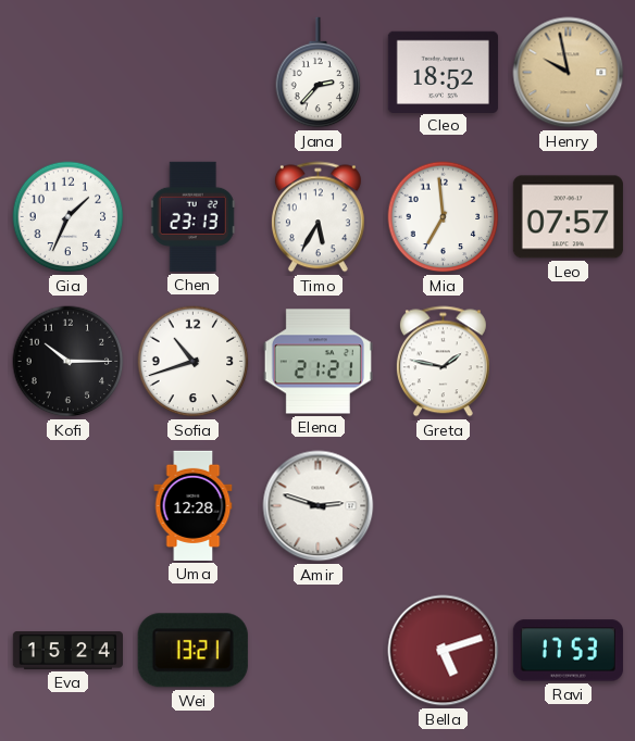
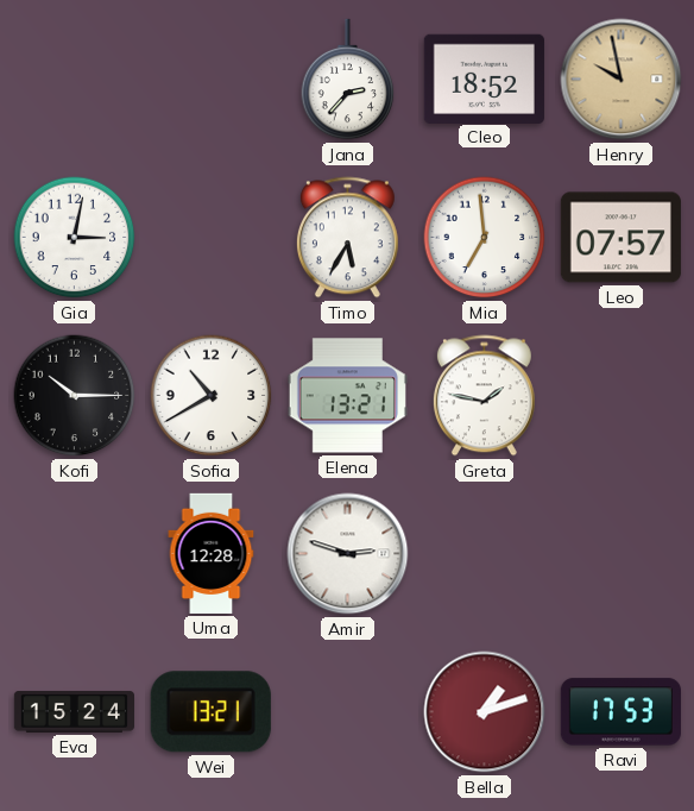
Gia: 1:34 -> 3:02
Chen: 23:13 -> none
Sofia: 10:42 -> 10:40
Elena: 21:21 -> 13:21
Bella: 5:12 -> 1:12
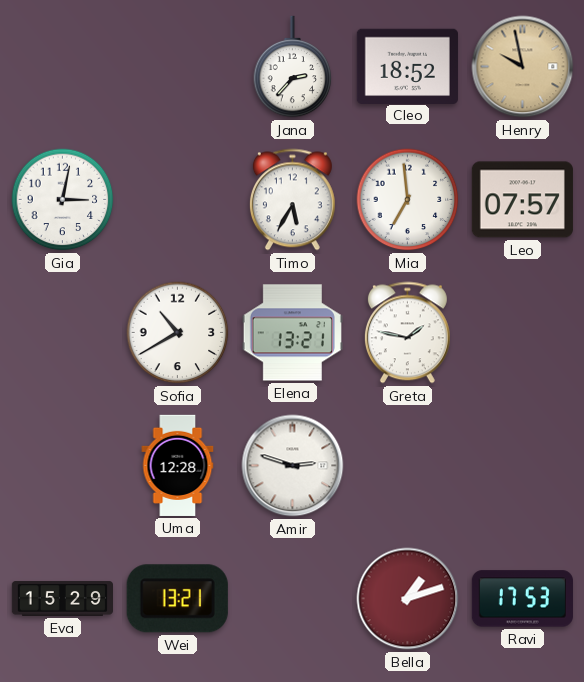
Kofi: 10:15 -> none
Eva: 15:24 -> 15:29
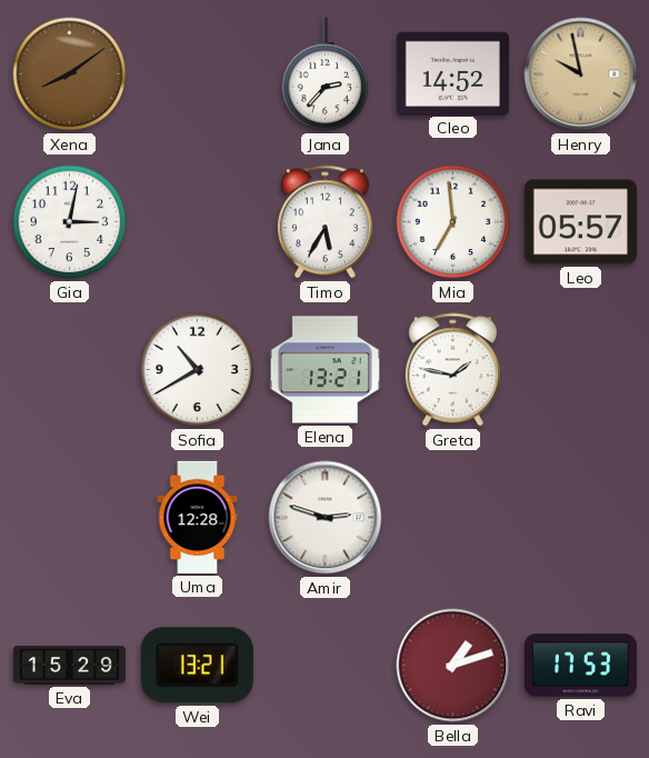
Xena: none -> 8:09
Cleo: 18:52 -> 14:52
Leo: 07:57 -> 05:57
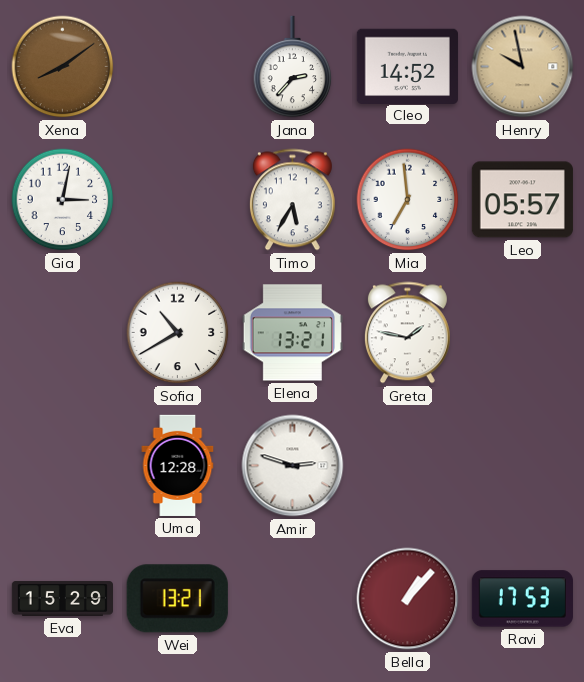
Bella: 1:12 -> 1:07
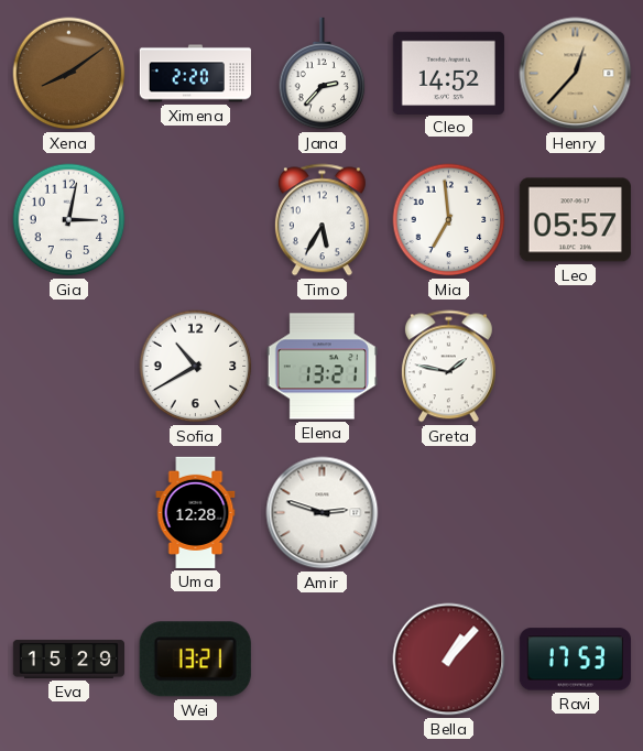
Ximena: none -> 2:20
Henry: 9:58 -> 12:37
